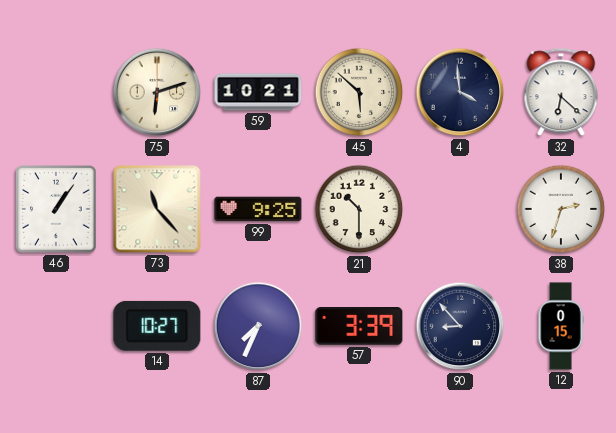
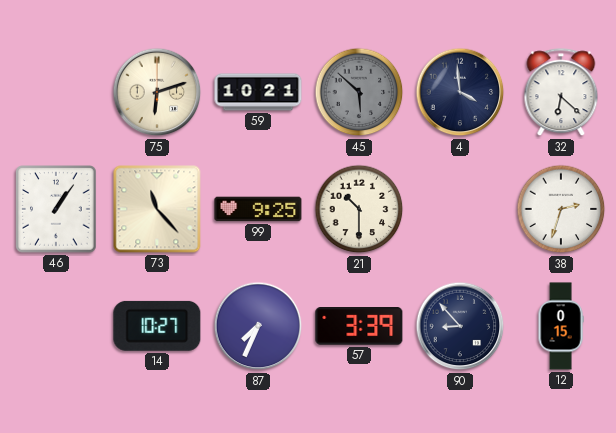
45 dial: cream -> grey
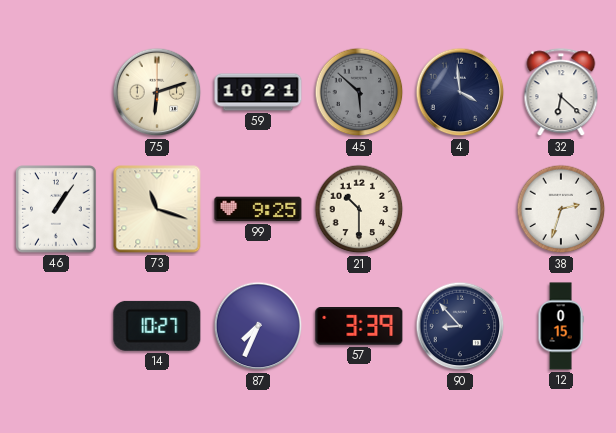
73: 11:23 -> 11:18
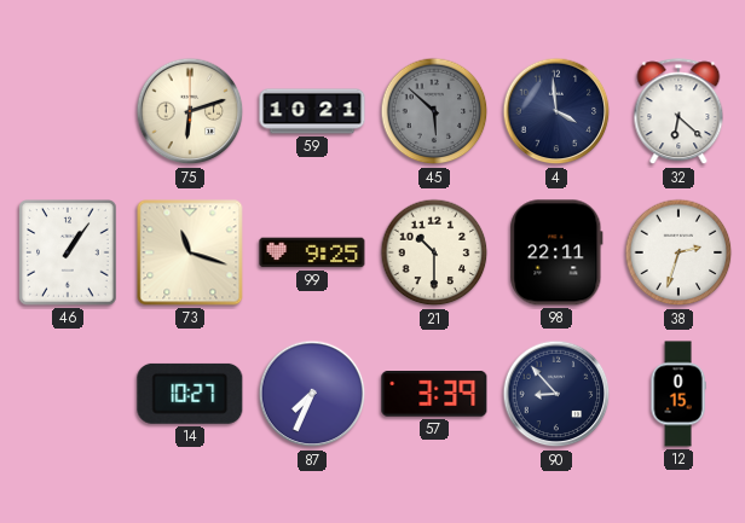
98: none -> 22:11
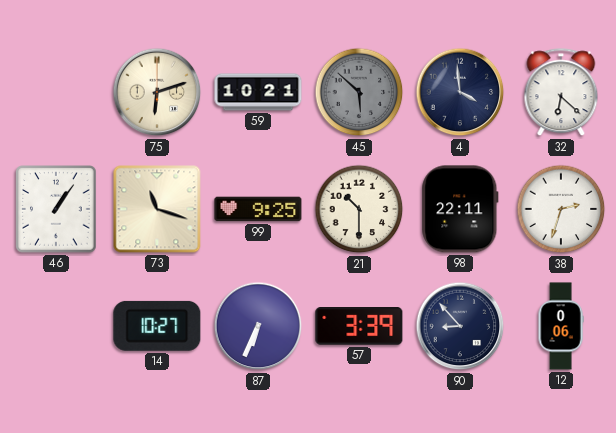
87: 7:34 -> 6:34
12: 0:15 -> 0:06
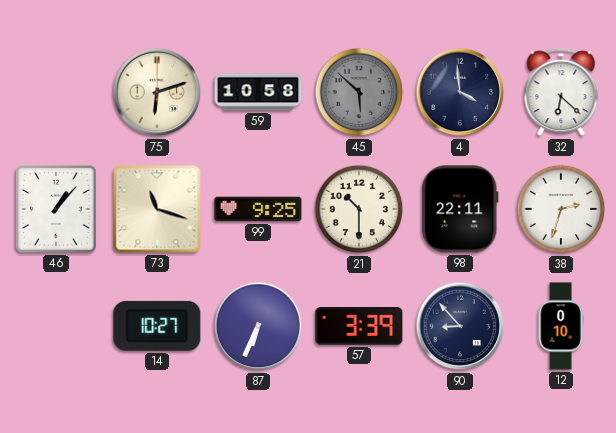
59: 10:21 -> 10:58
46: 1:06 -> 1:07
12: 0:06 -> 0:10
